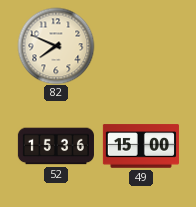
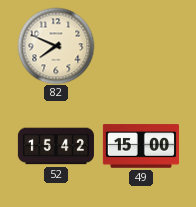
52: 15:36 -> 15:42
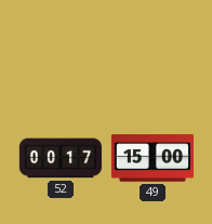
82: 7:49 -> none
52: 15:42 -> 00:17
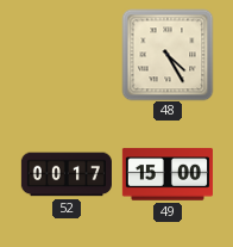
48: none -> 4:25
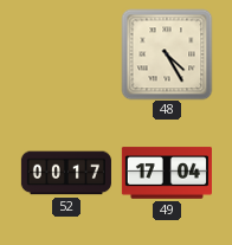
49: 15:00 -> 17:04
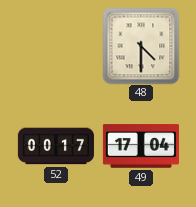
48: 4:25 -> 4:30
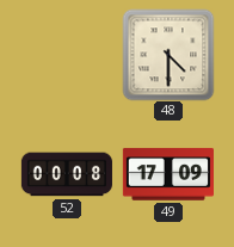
52: 00:17 -> 00:08
49: 17:04 -> 17:09
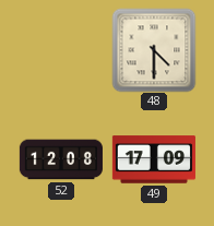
52: 00:08 -> 12:08
